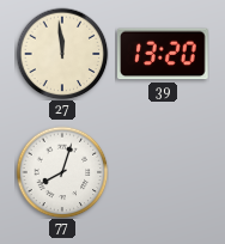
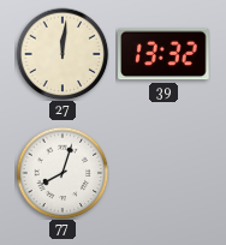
27: 11:59 -> 12:01
39: 13:20 -> 13:32
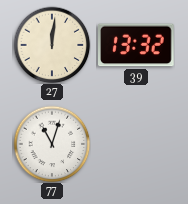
77: 8:03 -> 11:03
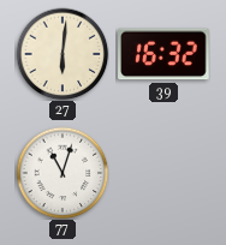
27: 12:01 -> 6:01
39: 13:32 -> 16:32
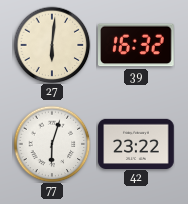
77: 11:03 -> 6:03
42: none -> 23:22
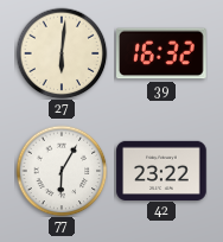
77: 6:03 -> 6:05
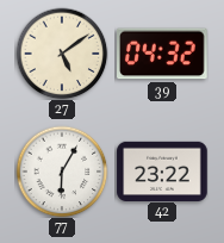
27: 6:01 -> 5:09
39: 16:32 -> 04:32
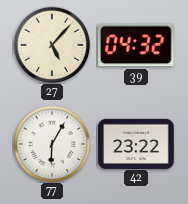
27: 5:09 -> 5:07
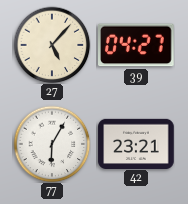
39: 04:32 -> 04:27
42: 23:22 -> 23:21
